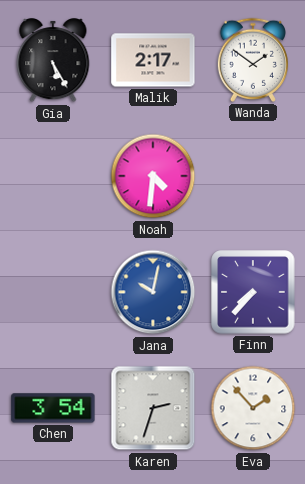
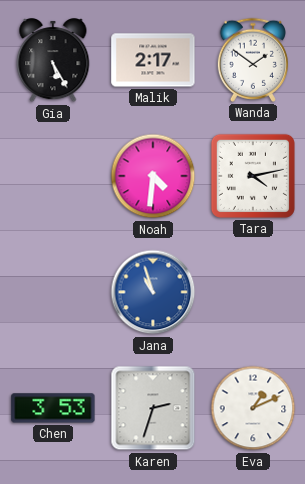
Tara: none -> 4:13
Jana: 10:02 -> 10:57
Finn: 7:37 -> none
Chen: 3:54 -> 3:53
Eva: 1:53 -> 1:11
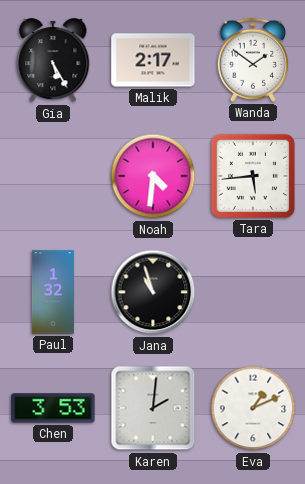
Tara: 4:13 -> 5:44
Paul: none -> 1:32
Jana dial: blue -> black
Karen: 2:33 -> 2:01
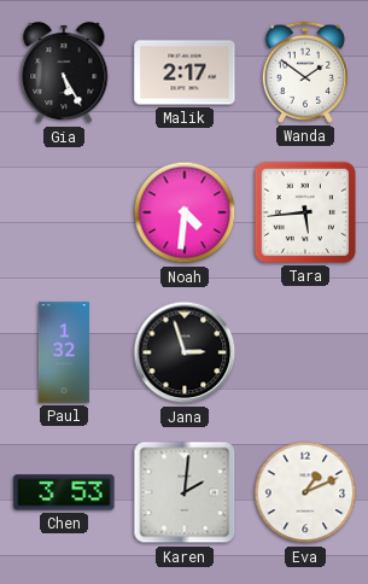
Jana: 10:57 -> 2:57
